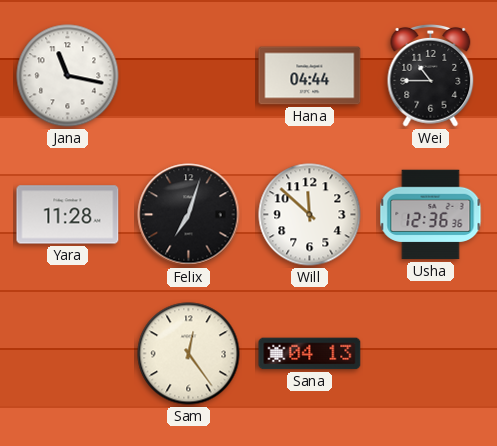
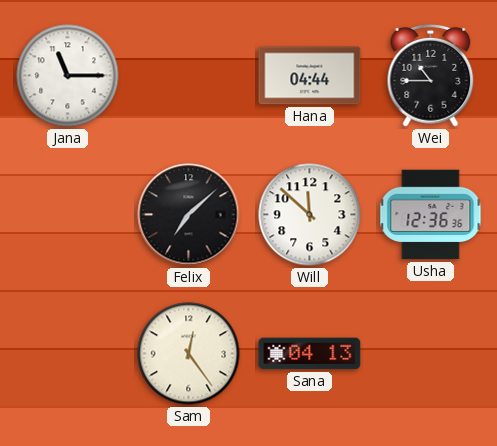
Jana: 11:17 -> 11:15
Yara: 11:28 -> none
Felix: 7:03 -> 7:08
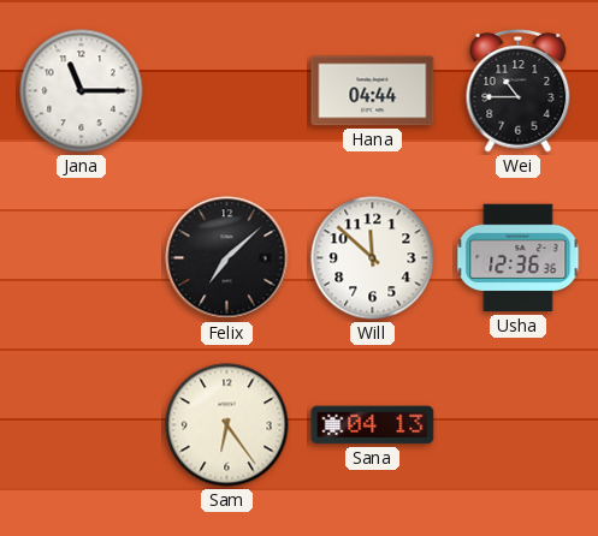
Sam: 12:24 -> 6:24
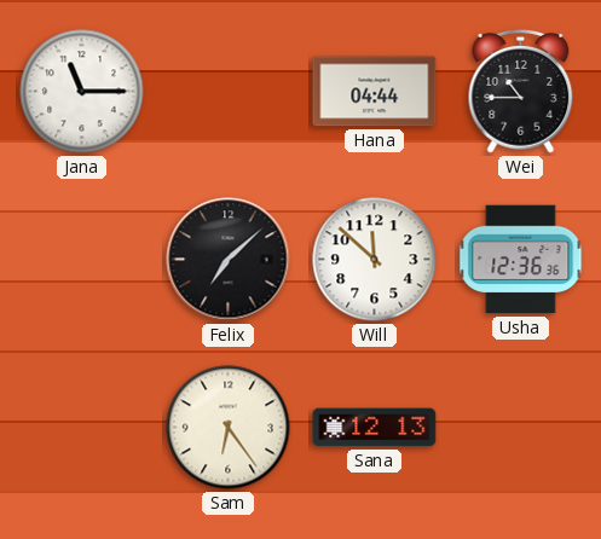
Sana: 04:13 -> 12:13
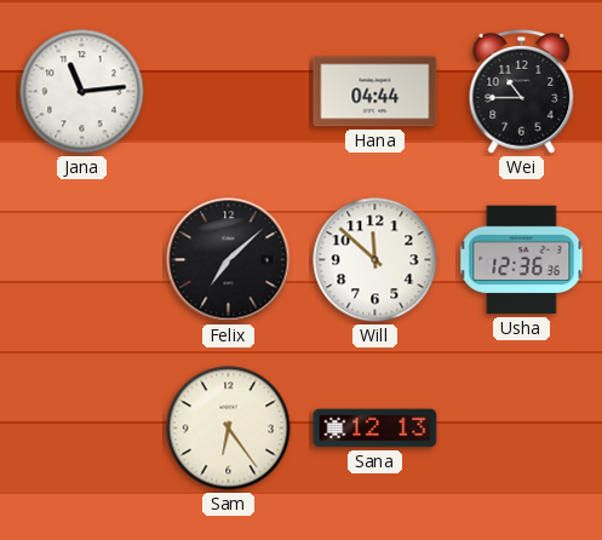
Jana: 11:15 -> 11:14
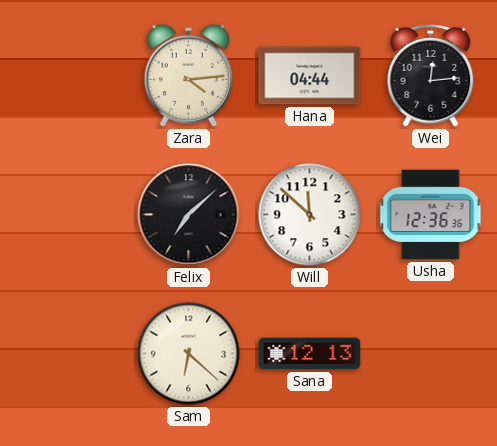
Jana: 11:14 -> none
Zara: none -> 4:14
Wei: 10:45 -> 12:14
Sam: 6:24 -> 6:22
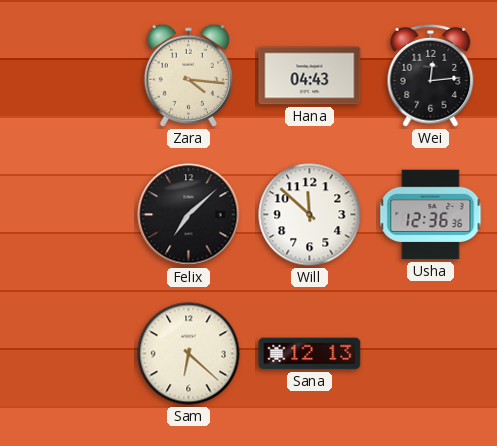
Zara: 4:14 -> 4:16
Hana: 04:44 -> 04:43
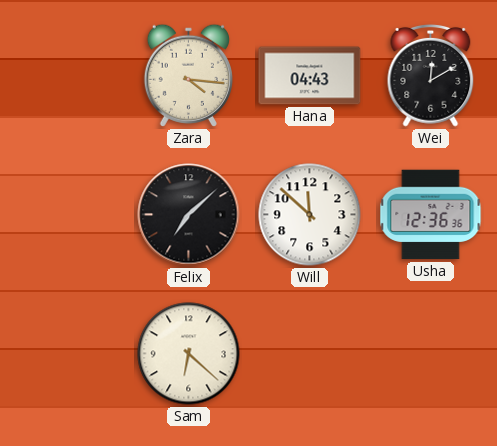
Wei: 12:14 -> 12:10
Sana: 12:13 -> none
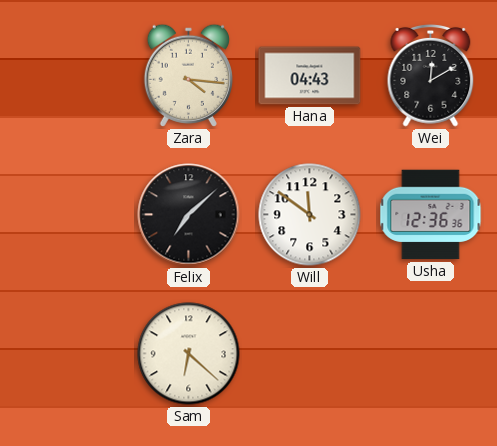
Will: 11:52 -> 11:51
